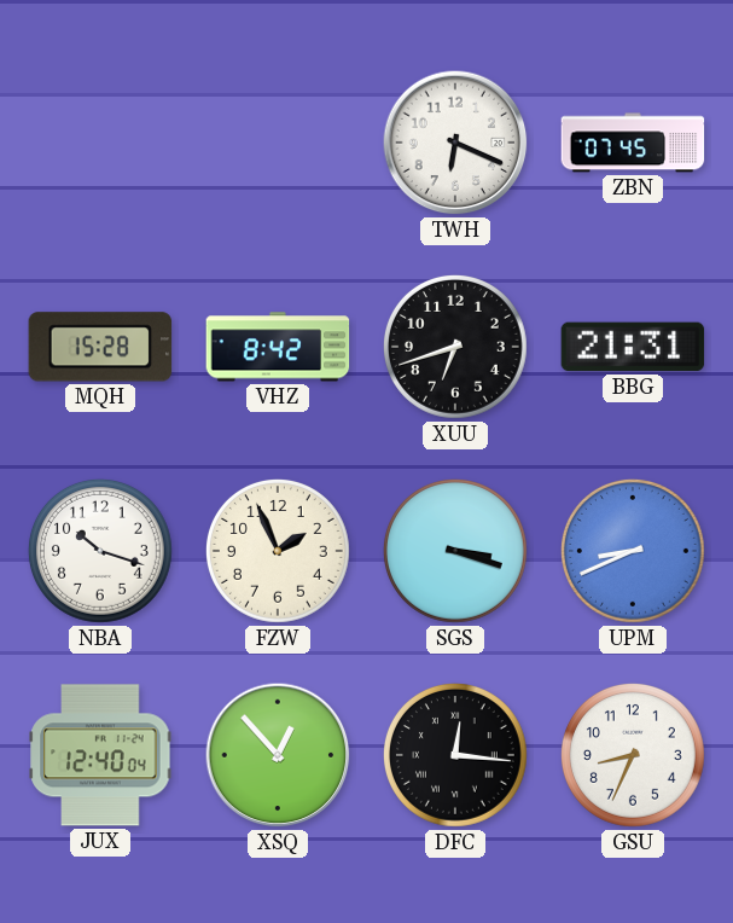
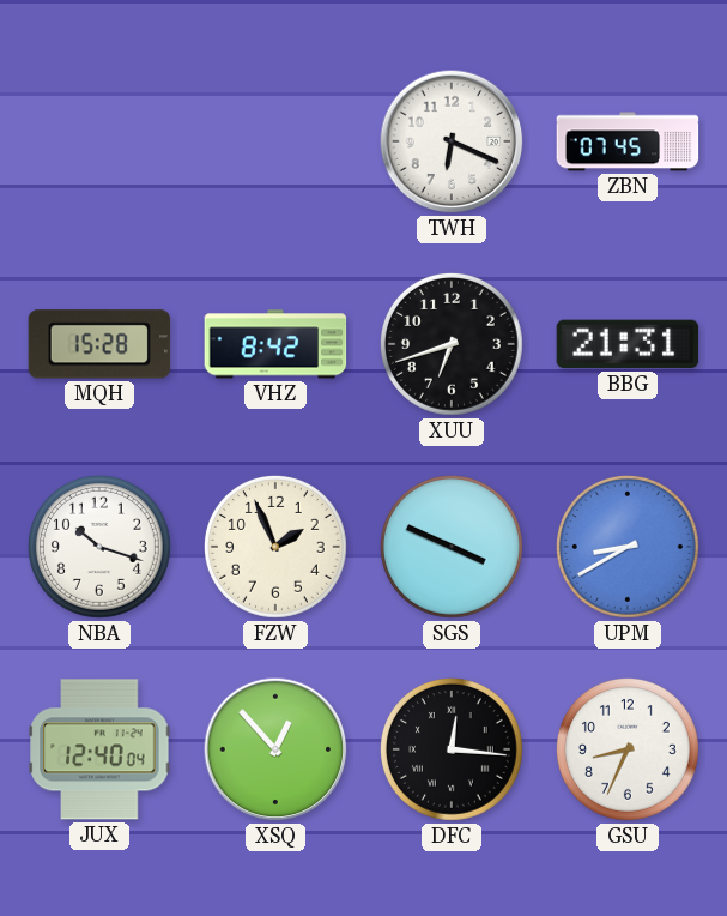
SGS: 3:18 -> 3:49
UPM: 8:41 -> 8:40
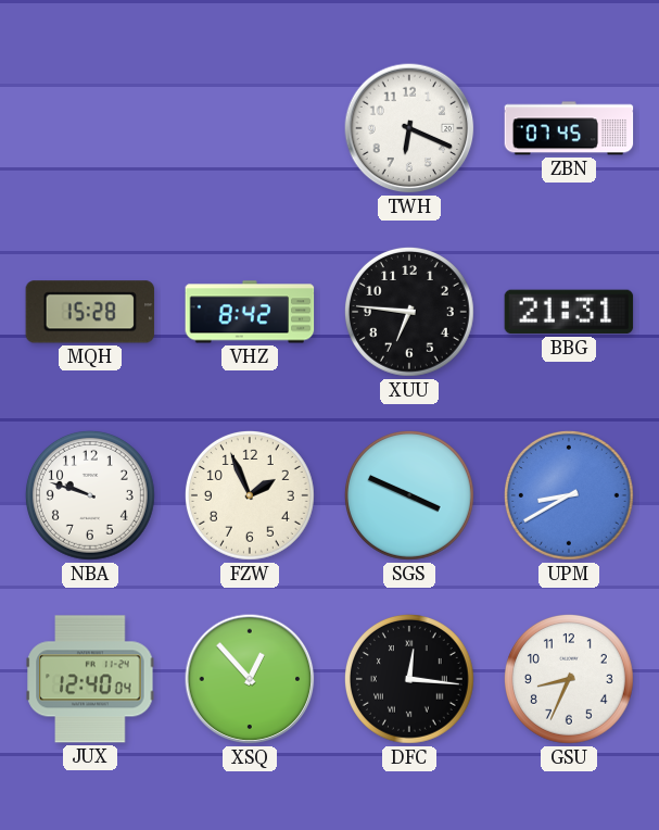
XUU: 6:42 -> 6:46
NBA: 10:18 -> 9:48
